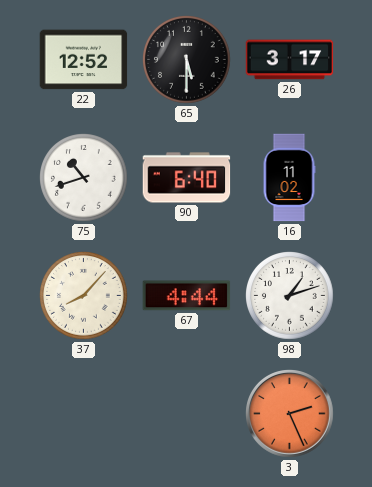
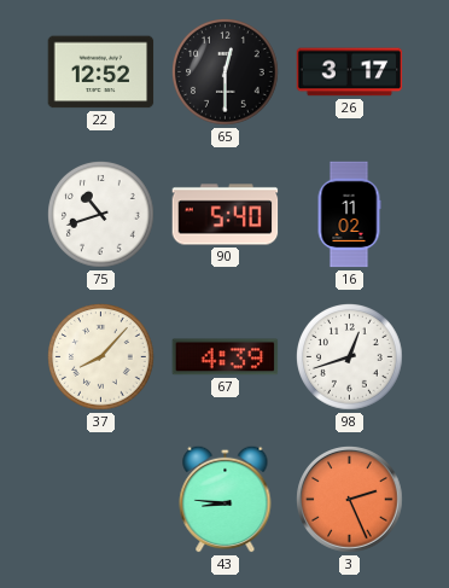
65: 5:30 -> 12:30
90: 6:40 -> 5:40
67: 4:44 -> 4:39
98: 1:12 -> 12:42
43: none -> 8:46
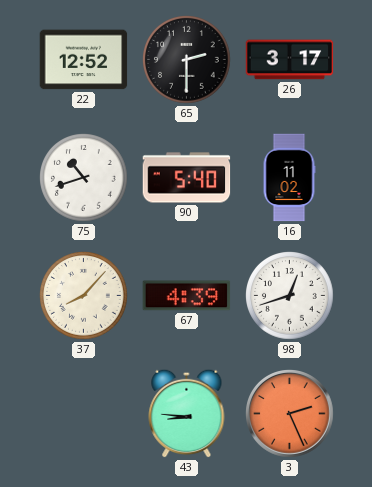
65: 12:30 -> 2:30
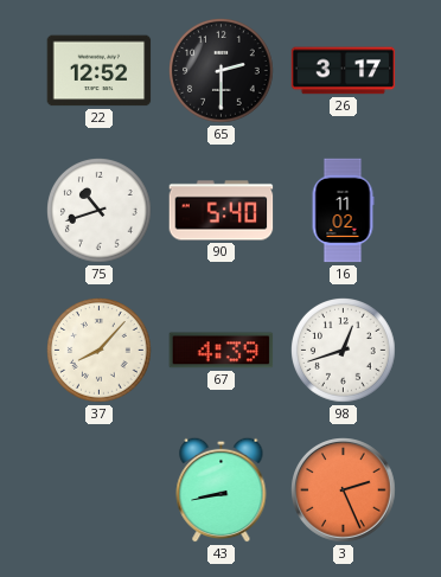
43: 8:46 -> 8:43
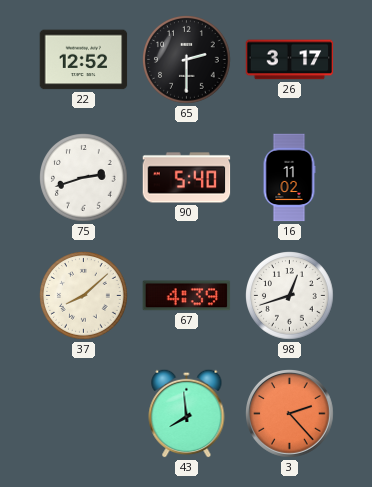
75: 10:42 -> 2:42
37: 8:07 -> 8:08
43: 8:43 -> 7:59
3: 2:26 -> 2:23
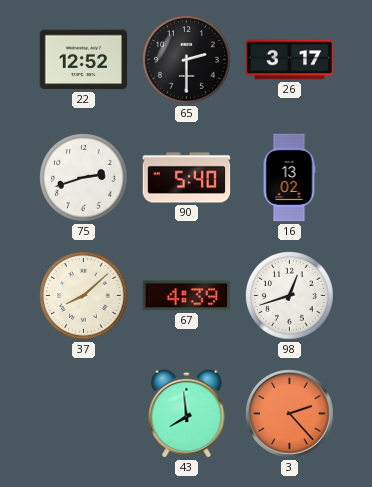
16: 11:02 -> 13:02
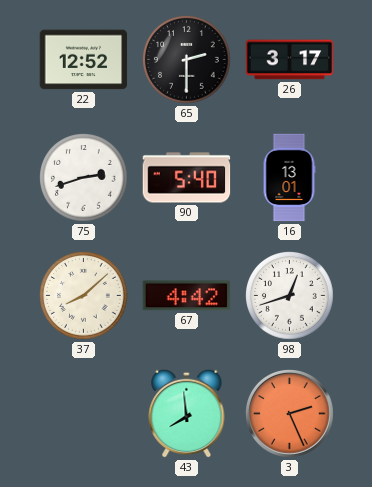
16: 13:02 -> 13:01
67: 4:39 -> 4:42
3: 2:23 -> 2:26
